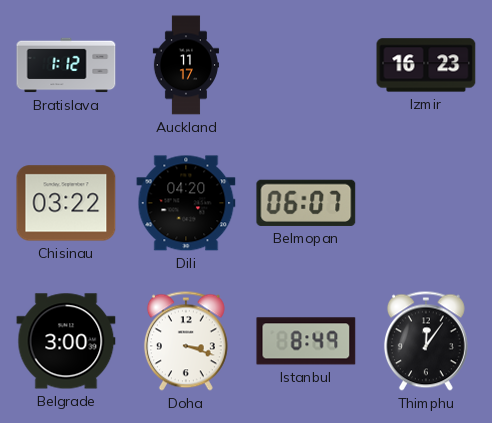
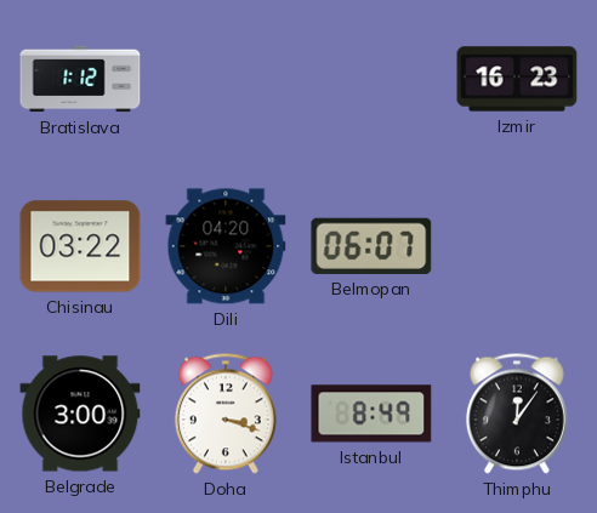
Auckland: 11:17 -> none
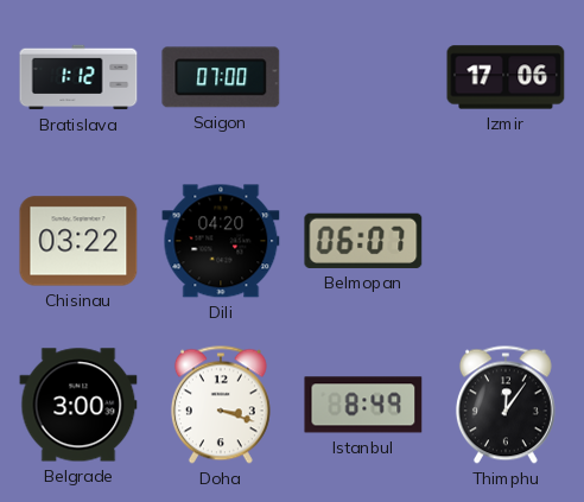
Saigon: none -> 07:00
Izmir: 16:23 -> 17:06
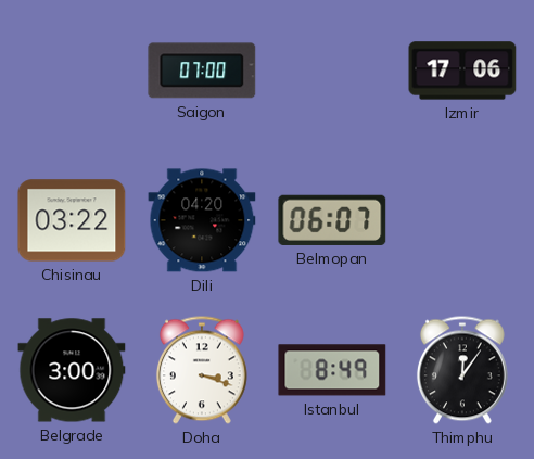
Bratislava: 1:12 -> none
